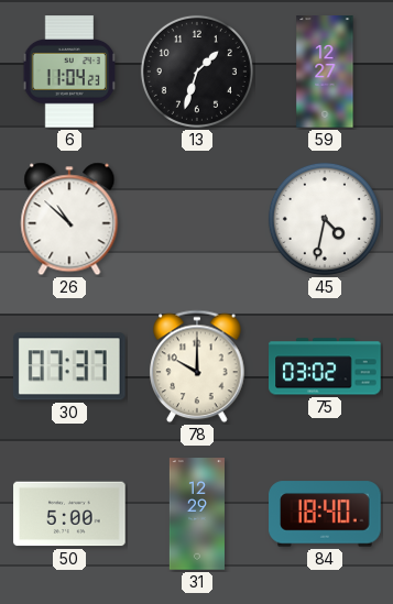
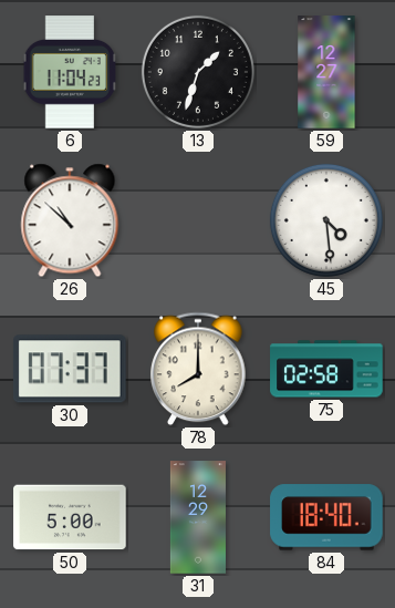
45: 4:32 -> 4:29
78: 10:00 -> 8:00
75: 03:02 -> 02:58
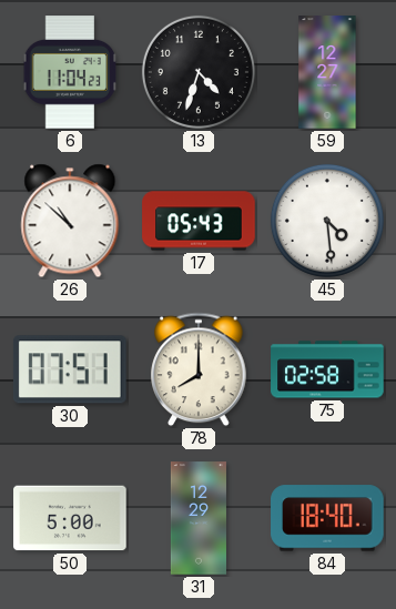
13: 1:33 -> 4:33
17: none -> 05:43
30: 07:37 -> 07:51
